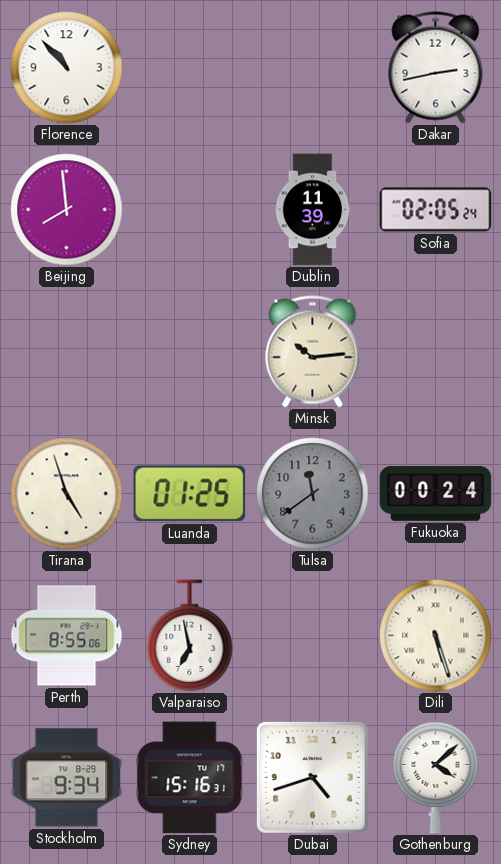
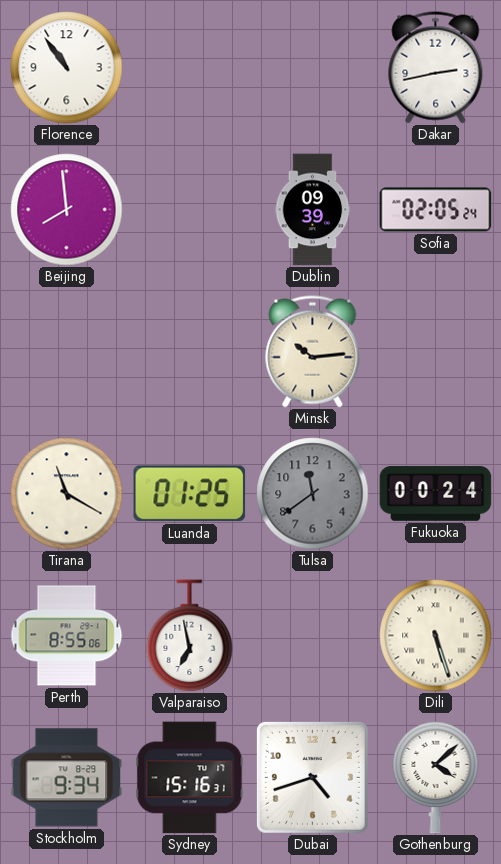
Florence: 10:53 -> 10:54
Dublin: 11:39 -> 09:39
Tirana: 4:57 -> 11:20
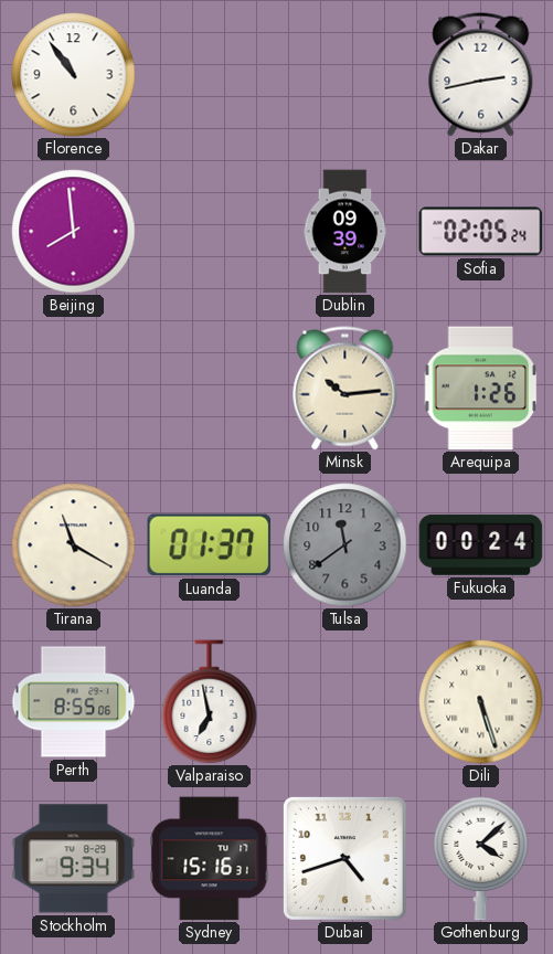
Arequipa: none -> 1:26
Luanda: 01:25 -> 01:37
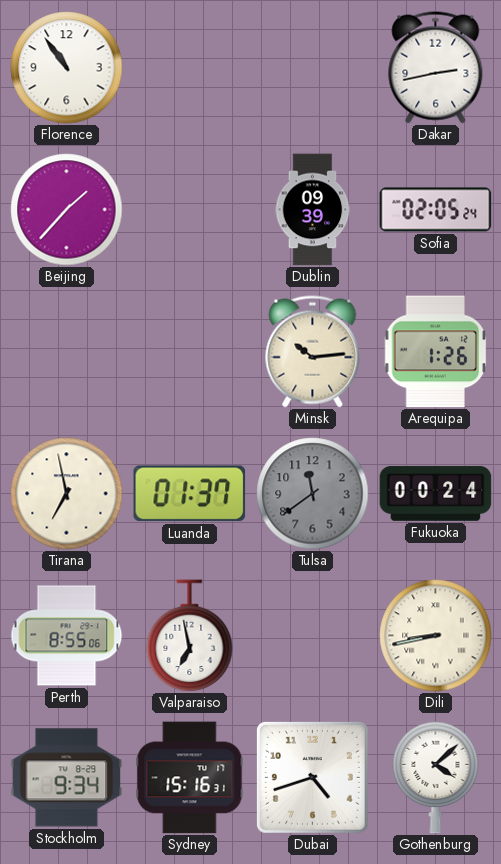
Beijing: 7:59 -> 1:37
Tirana: 11:20 -> 6:58
Dili: 5:27 -> 8:43
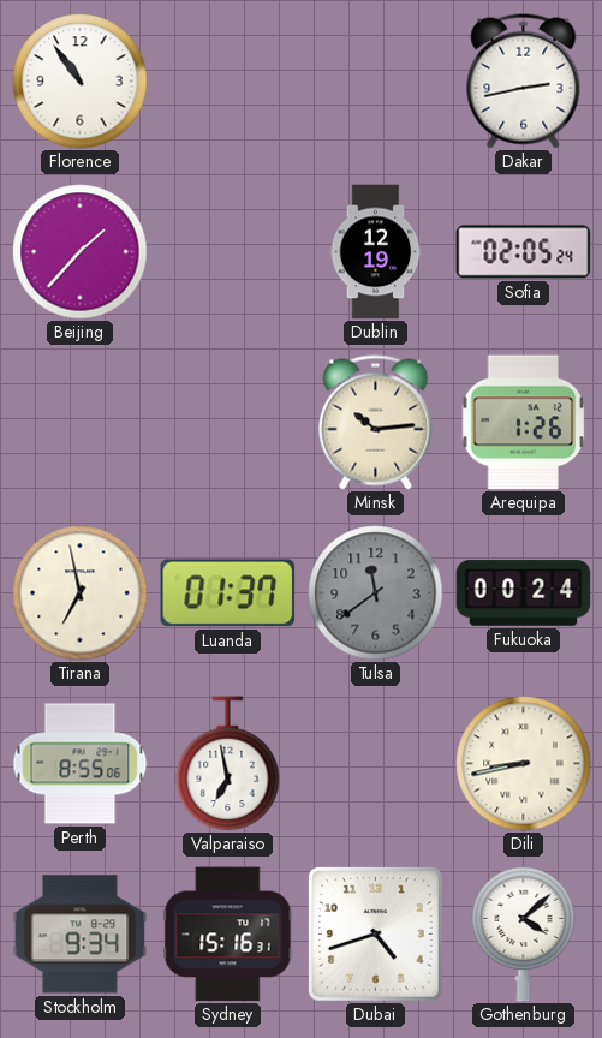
Dublin: 09:39 -> 12:19
